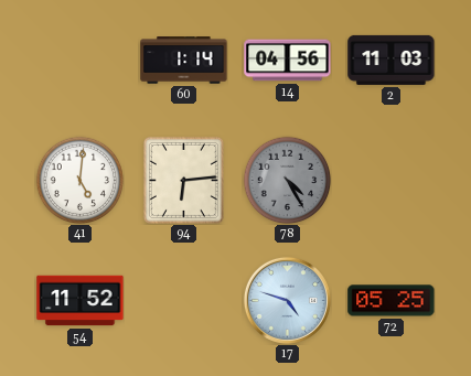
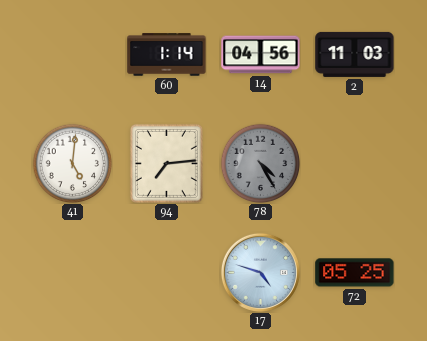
94: 6:14 -> 7:14
54: 11:52 -> none
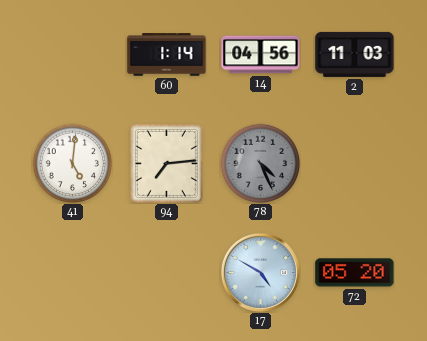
78: 4:25 -> 4:26
17: 4:48 -> 4:50
72: 05:25 -> 05:20
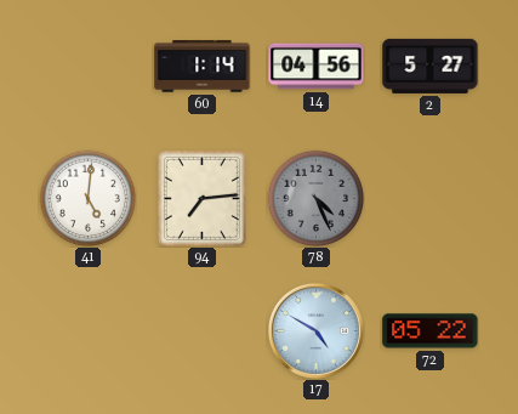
2: 11:03 -> 5:27
72: 05:20 -> 05:22
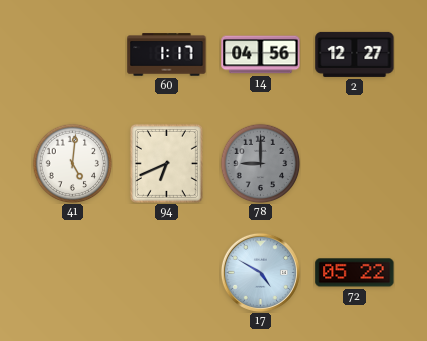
60: 1:14 -> 1:17
2: 5:27 -> 12:27
94: 7:14 -> 6:41
78: 4:26 -> 9:00
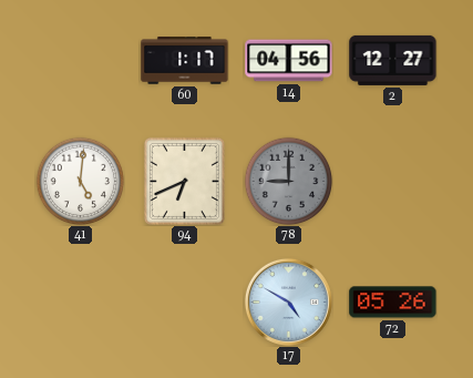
72: 05:22 -> 05:26
